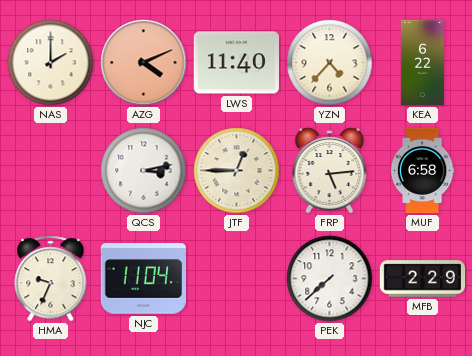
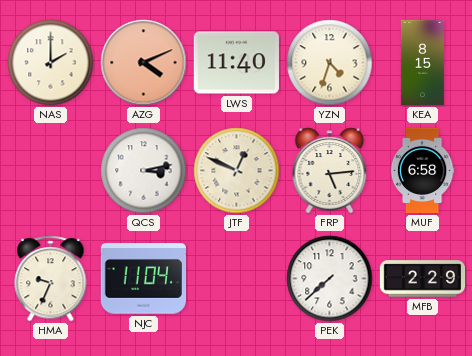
YZN: 4:37 -> 4:33
KEA: 6:22 -> 8:15
JTF: 12:45 -> 12:49
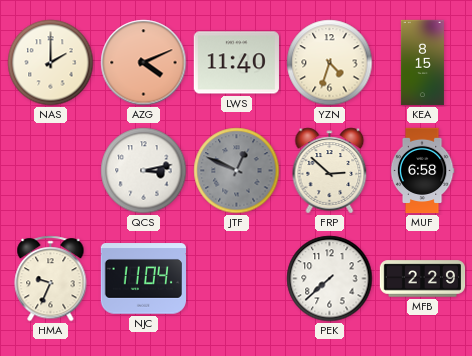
JTF dial: cream -> grey
FRP: 5:14 -> 2:52
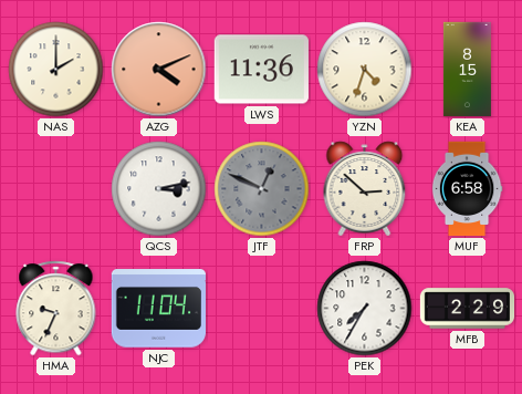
LWS: 11:40 -> 11:36
PEK: 7:38 -> 7:35
